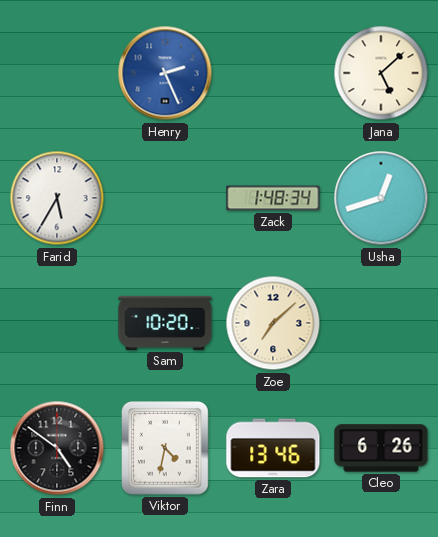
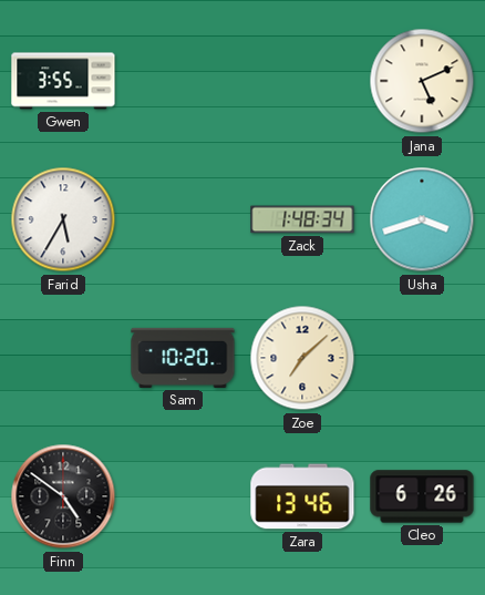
Gwen: none -> 3:55
Henry: 2:26 -> none
Jana: 5:08 -> 5:11
Usha: 12:42 -> 3:42
Viktor: 4:32 -> none
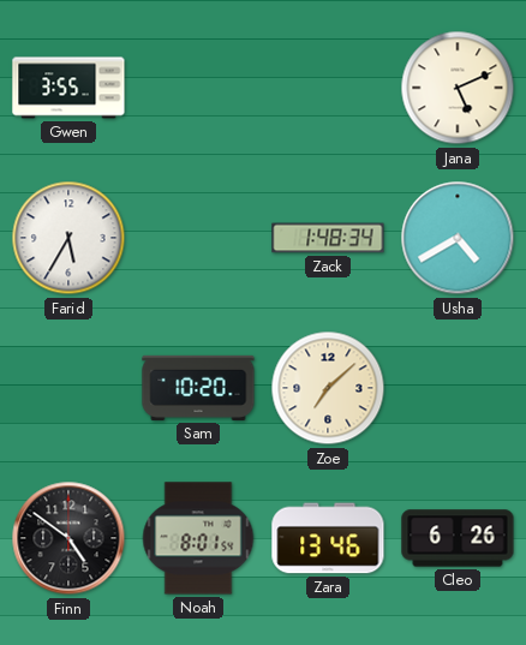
Usha: 3:42 -> 4:40
Noah: none -> 8:01
